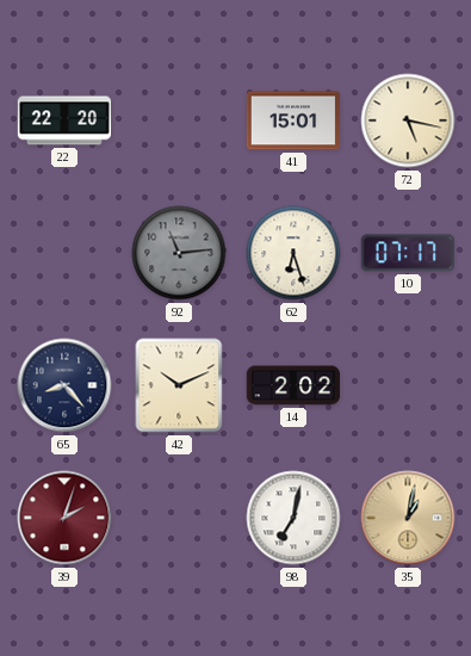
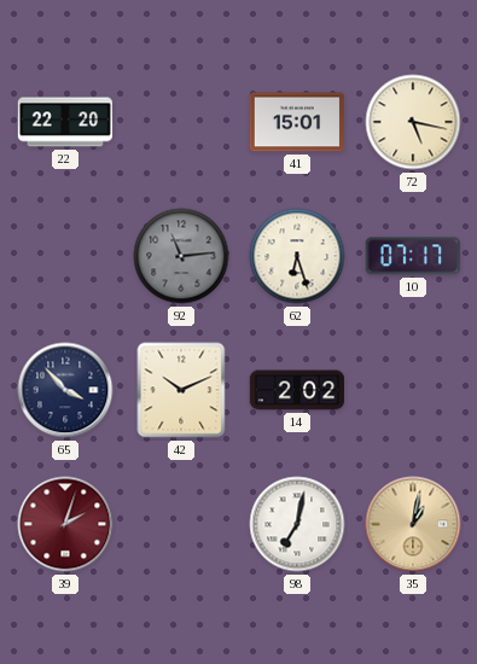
65: 8:23 -> 3:53
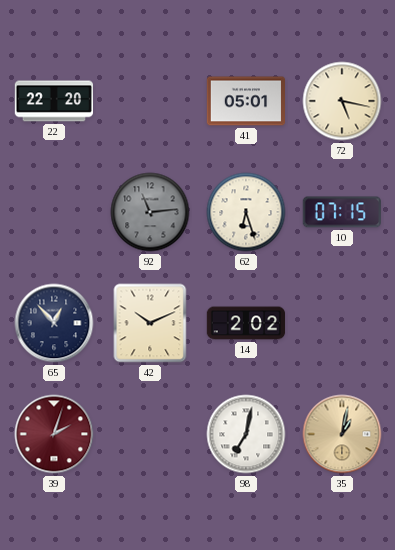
41: 15:01 -> 05:01
10: 07:17 -> 07:15
65: 3:53 -> 12:53
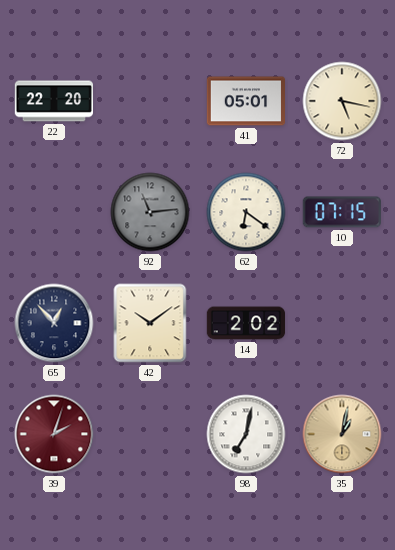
62: 6:27 -> 6:21
42: 10:11 -> 10:09
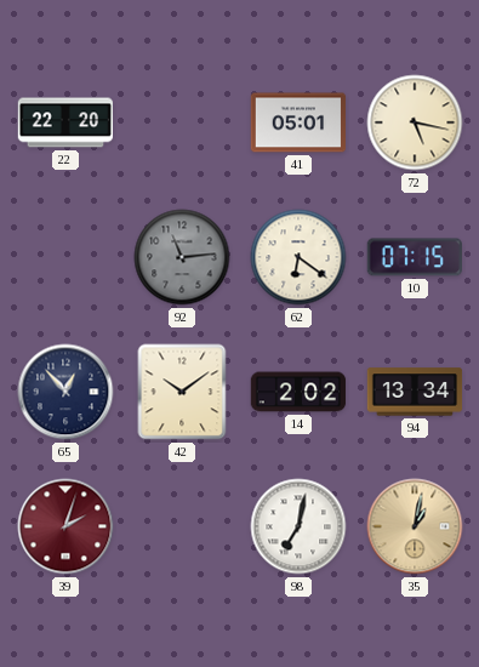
94: none -> 13:34
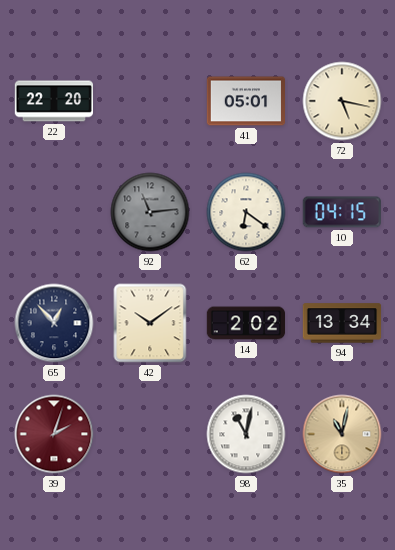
10: 07:15 -> 04:15
98: 7:02 -> 11:02
35: 1:02 -> 11:02
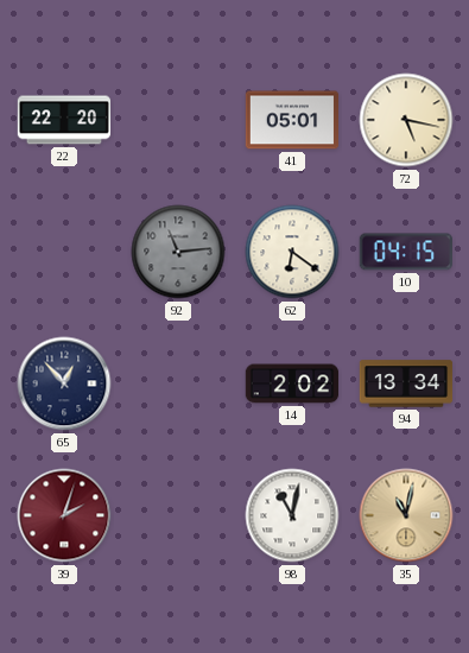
42: 10:09 -> none
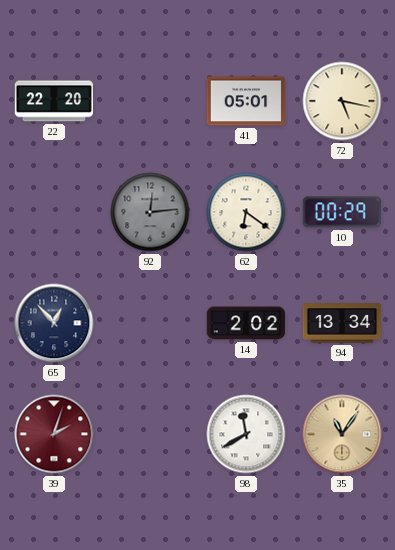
92: 11:14 -> 12:14
10: 04:15 -> 00:29
98: 11:02 -> 11:40
35: 11:02 -> 11:06
